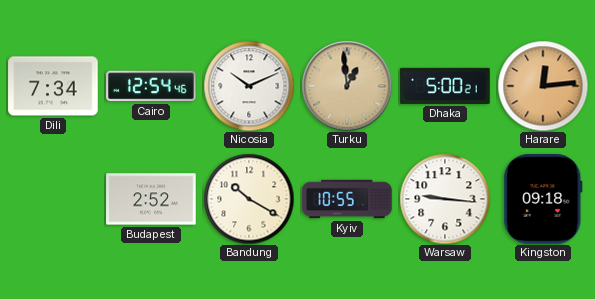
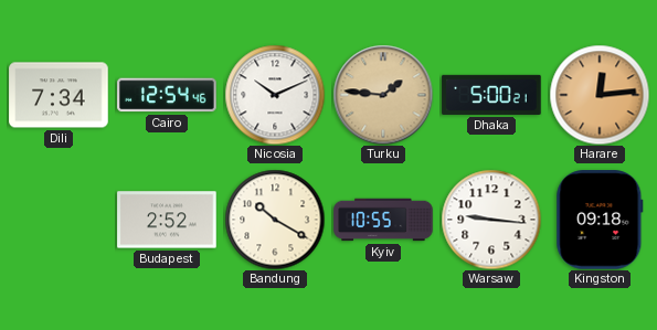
Turku: 12:59 -> 1:46
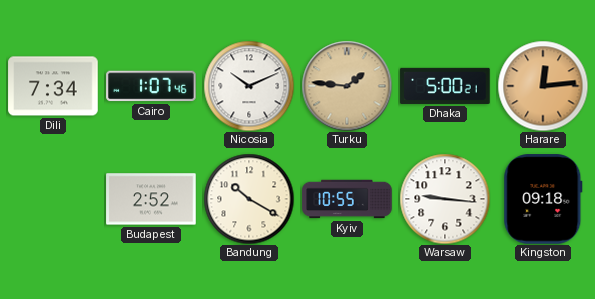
Cairo: 12:54 -> 1:07
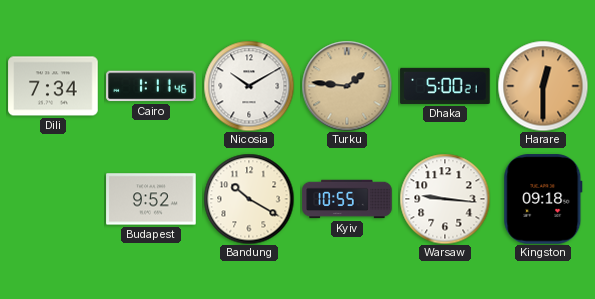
Cairo: 1:07 -> 1:11
Nicosia: 10:11 -> 10:10
Harare: 12:14 -> 12:30
Budapest: 2:52 -> 9:52
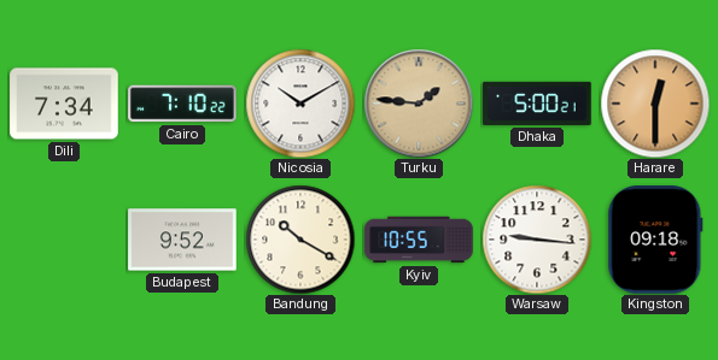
Cairo: 1:11 -> 7:10
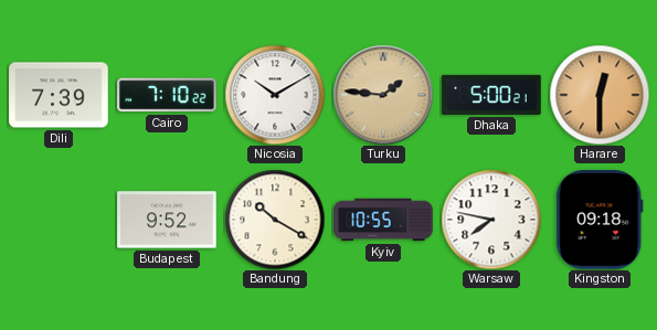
Dili: 7:34 -> 7:39
Warsaw: 9:16 -> 7:47
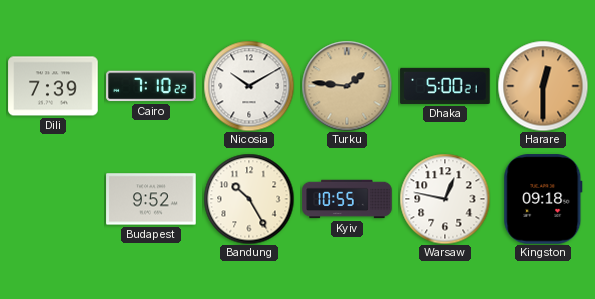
Bandung: 10:20 -> 10:25
Warsaw: 7:47 -> 12:47
